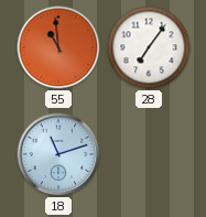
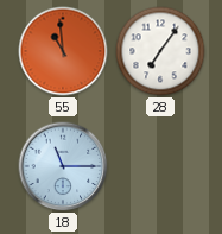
18: 11:12 -> 11:15
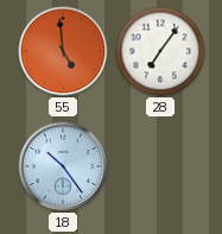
55: 10:59 -> 4:59
18: 11:15 -> 10:24
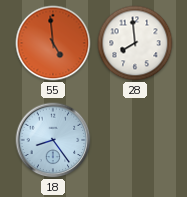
28: 7:06 -> 7:59
18: 10:24 -> 8:24
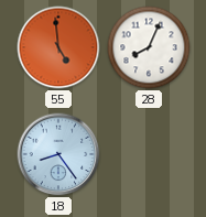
28: 7:59 -> 8:04
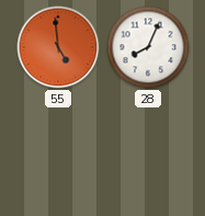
18: 8:24 -> none
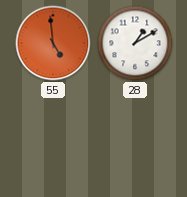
28: 8:04 -> 1:10
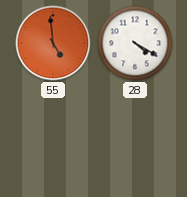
28: 1:10 -> 4:20
